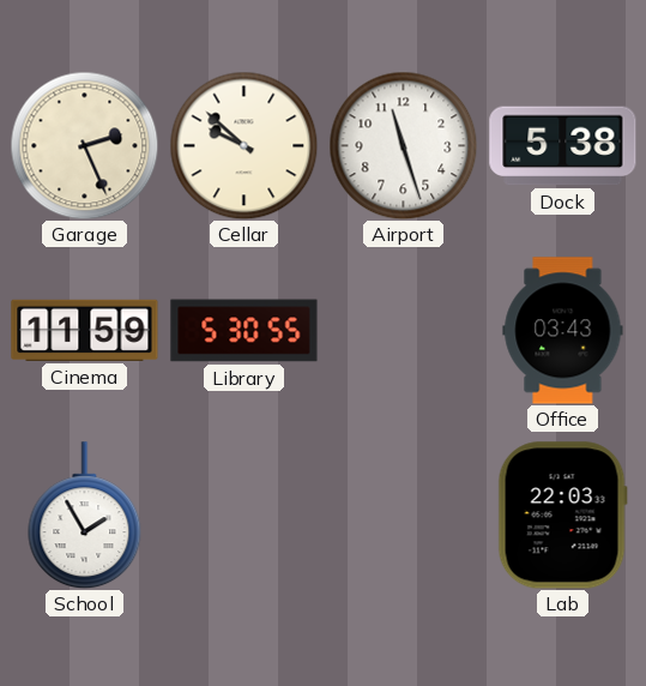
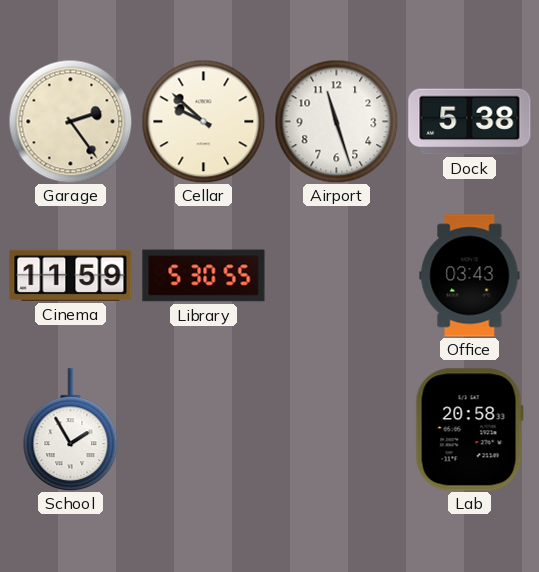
Garage: 2:26 -> 2:24
Lab: 22:03 -> 20:58
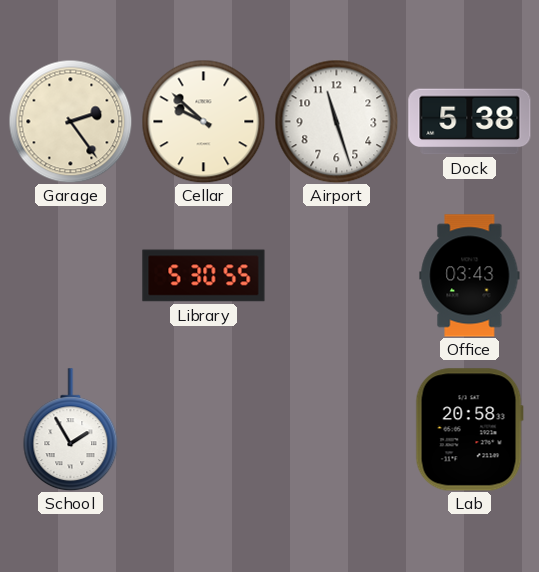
Cinema: 11:59 -> none
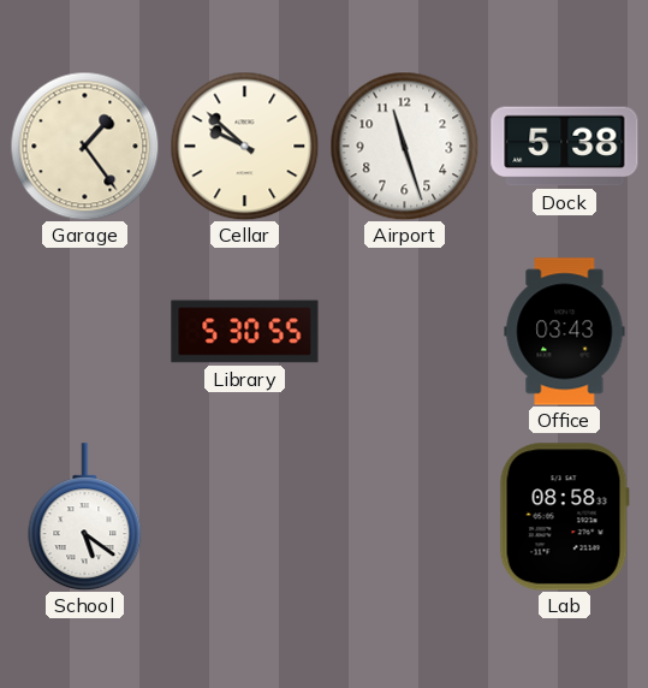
Garage: 2:24 -> 1:24
School: 1:55 -> 5:21
Lab: 20:58 -> 08:58
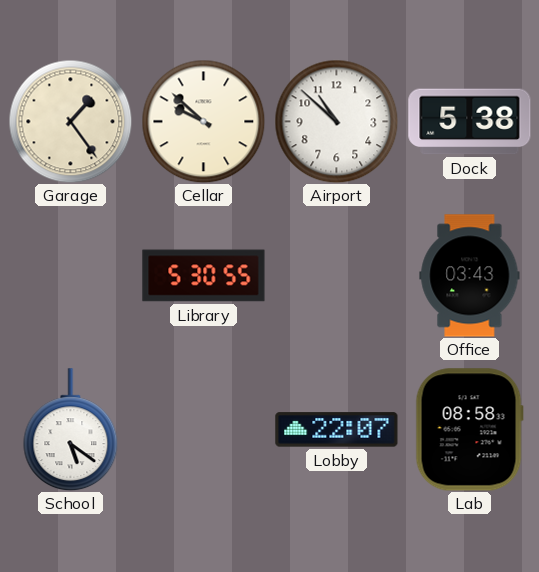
Airport: 11:27 -> 10:52
Lobby: none -> 22:07
